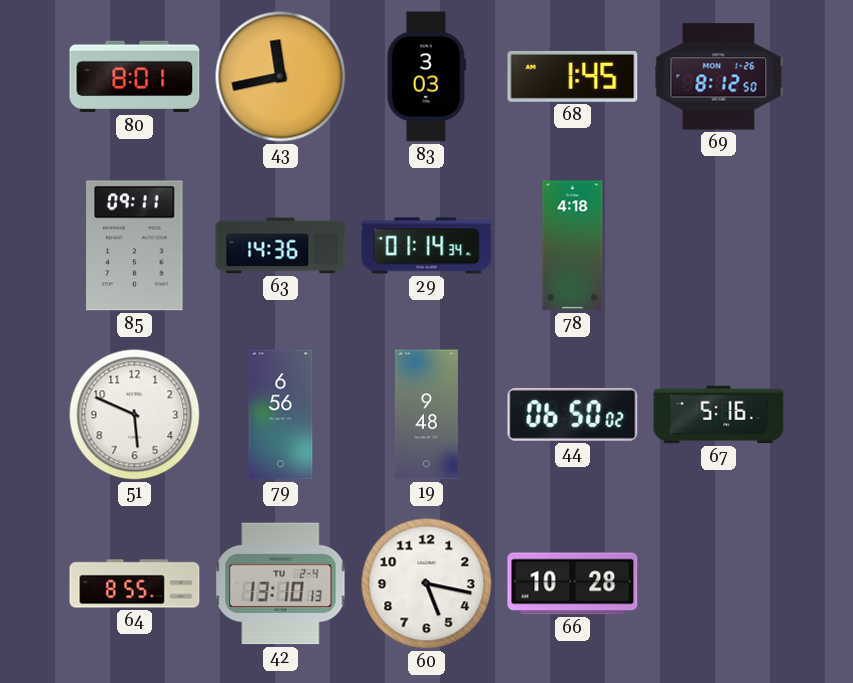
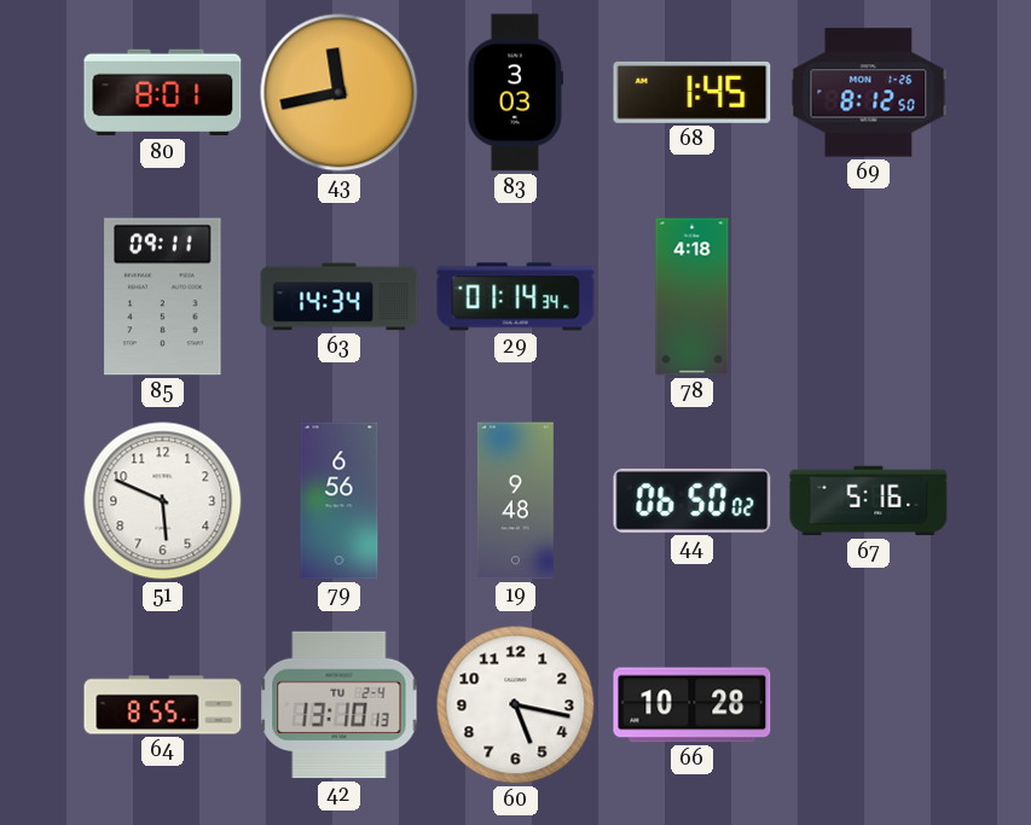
63: 14:36 -> 14:34
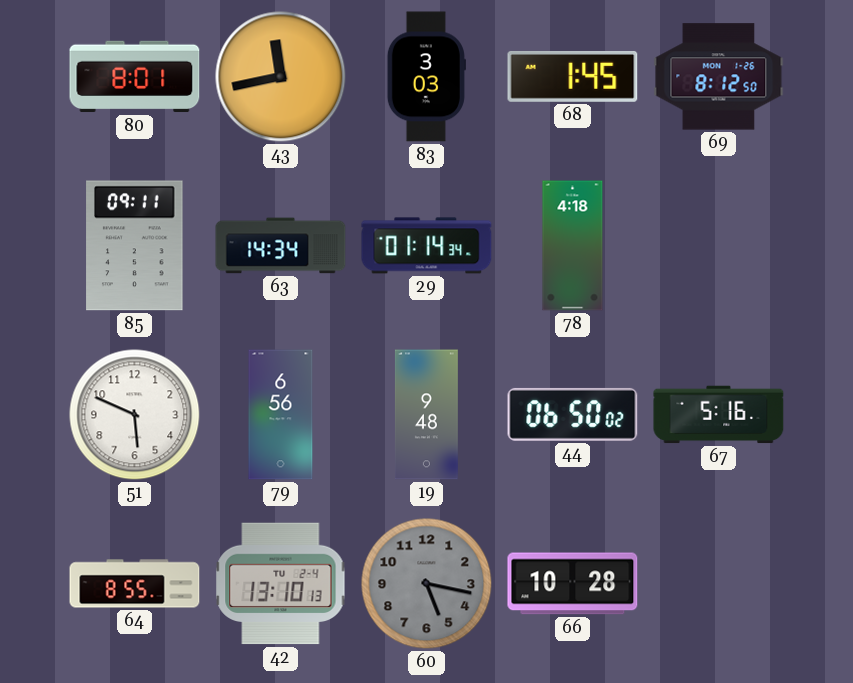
60 dial: white -> grey
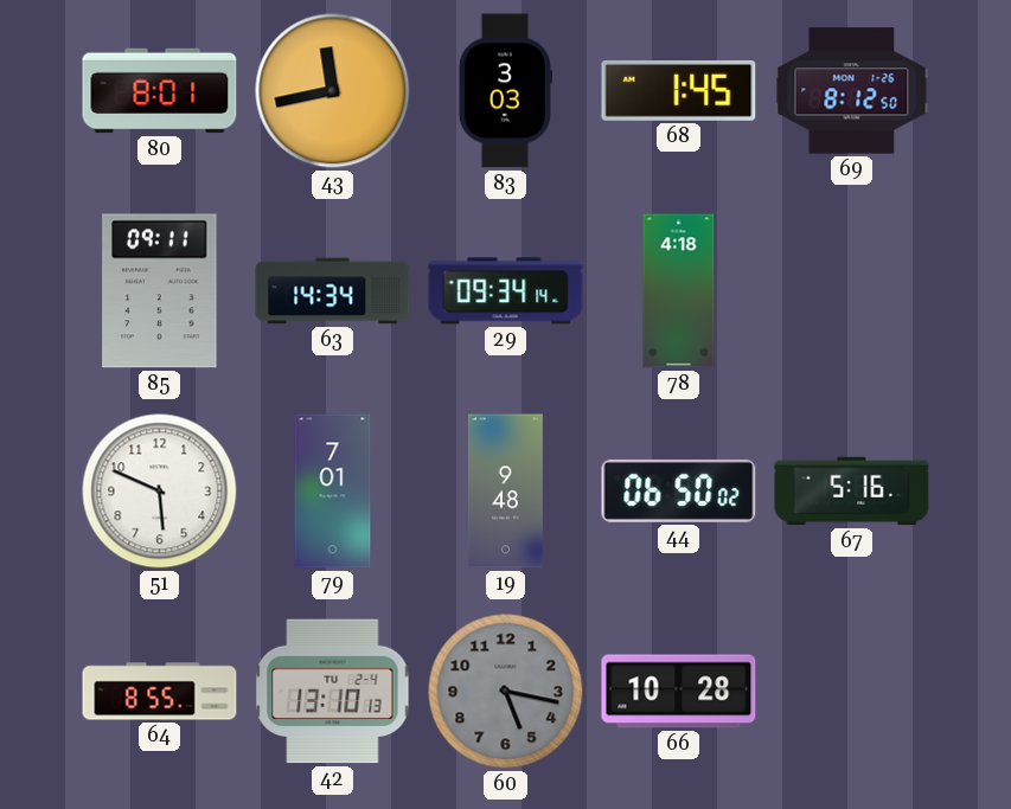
29: 01:14 -> 09:34
79: 6:56 -> 7:01
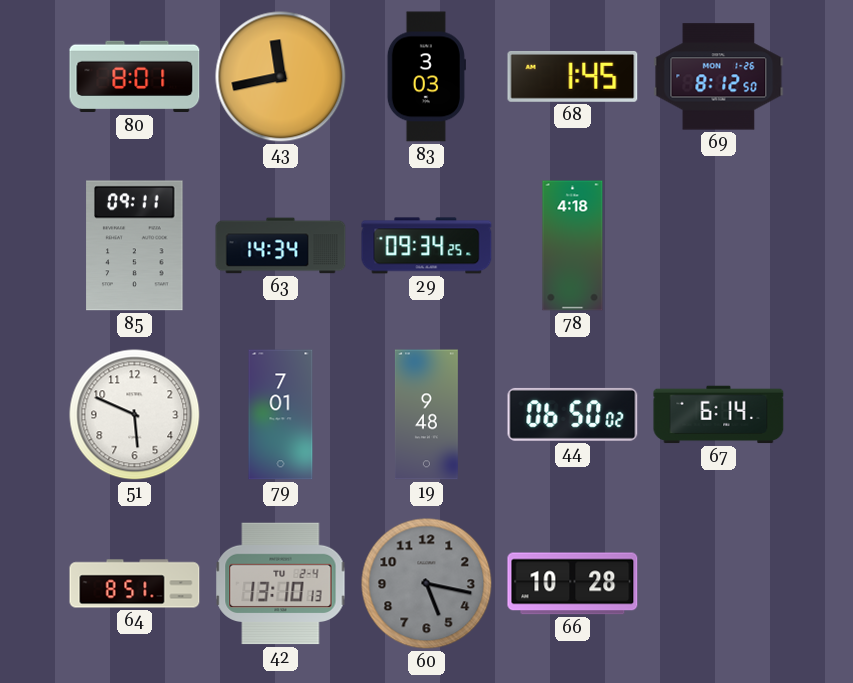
29: 09:34:14 -> 09:34:25
67: 5:16 -> 6:14
64: 8:55 -> 8:51
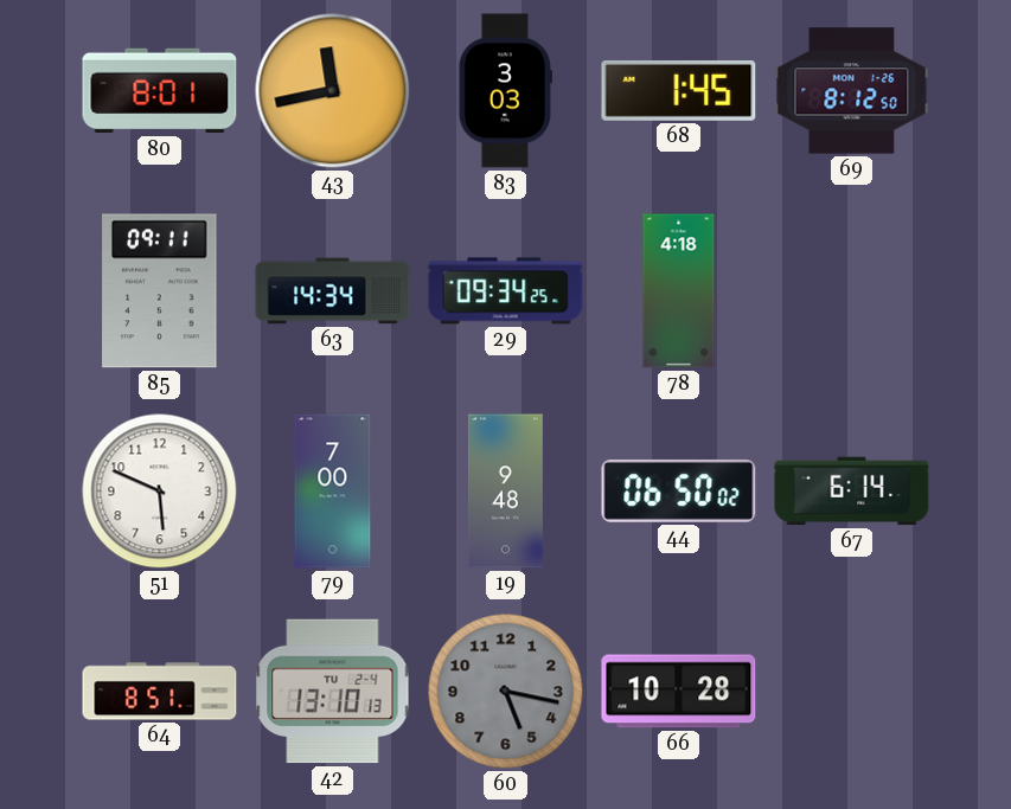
79: 7:01 -> 7:00
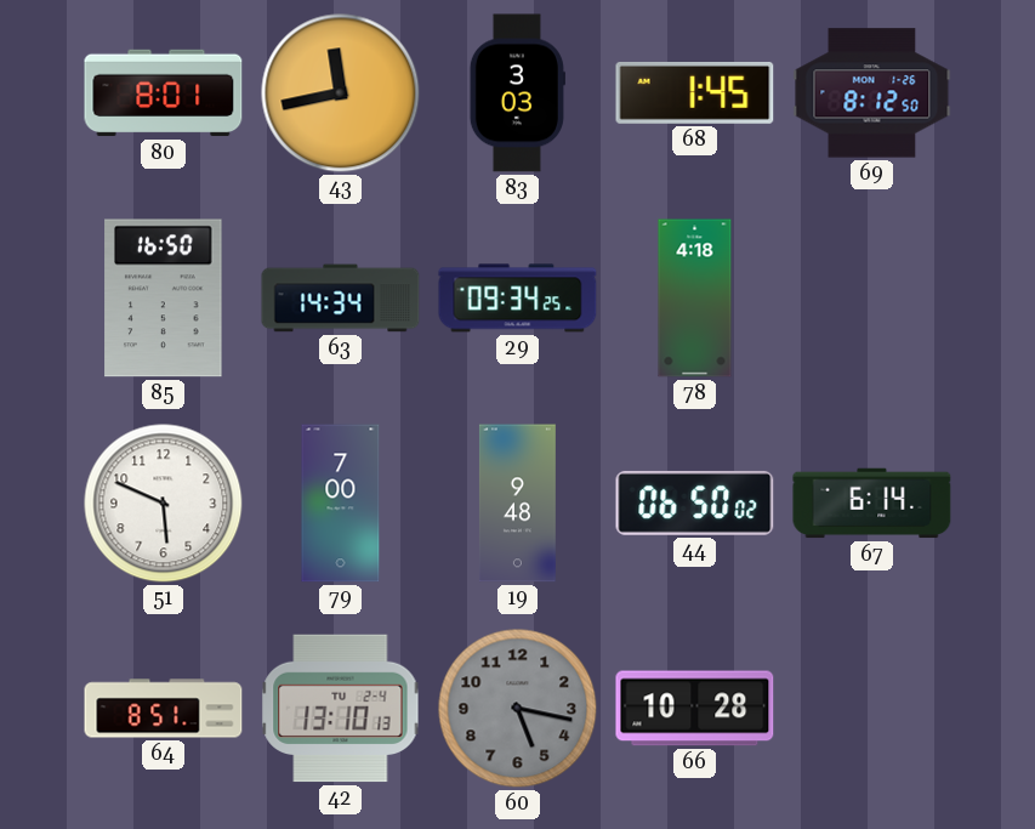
85: 09:11 -> 16:50
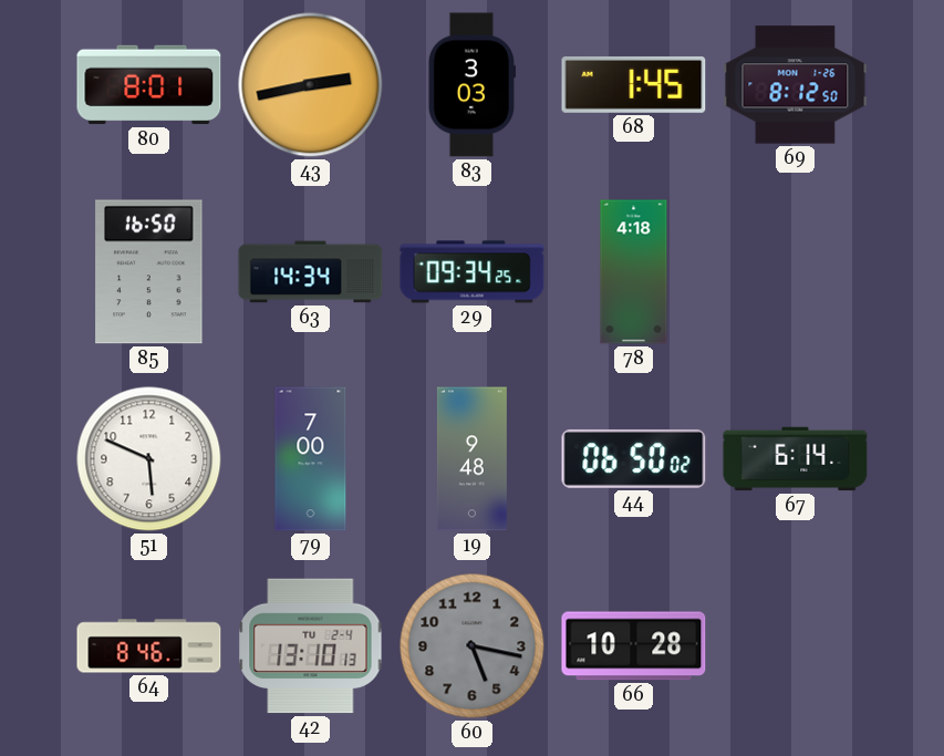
43: 11:43 -> 2:43
64: 8:51 -> 8:46
